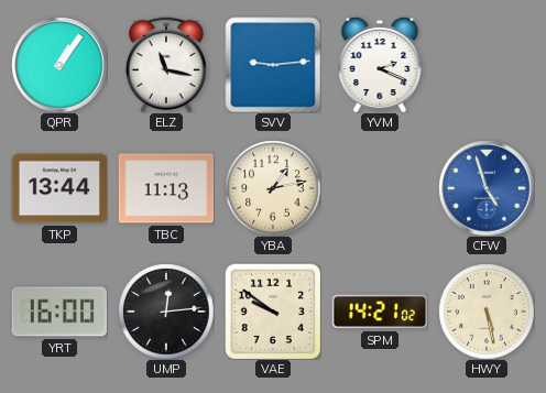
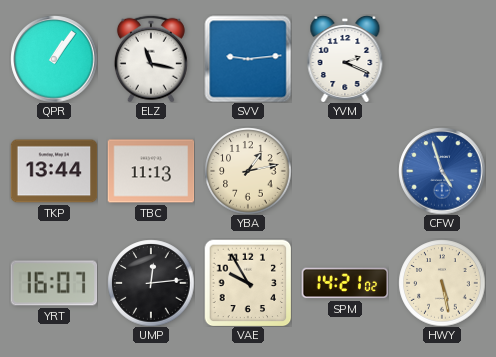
YRT: 16:00 -> 16:07
VAE: 9:51 -> 9:55
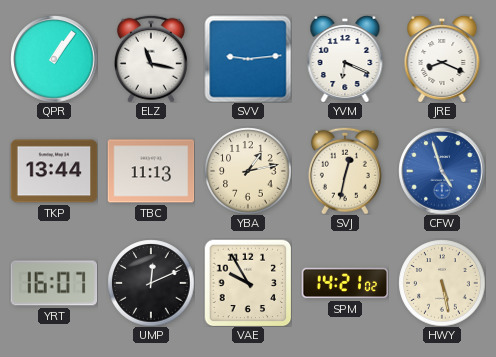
YVM: 2:19 -> 6:19
JRE: none -> 8:19
SVJ: none -> 12:32
UMP: 12:14 -> 12:11
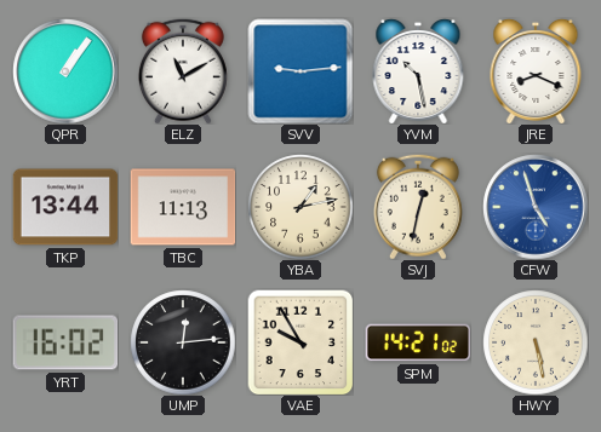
ELZ: 11:17 -> 11:10
YVM: 6:19 -> 10:28
YRT: 16:07 -> 16:02
UMP: 12:11 -> 12:14
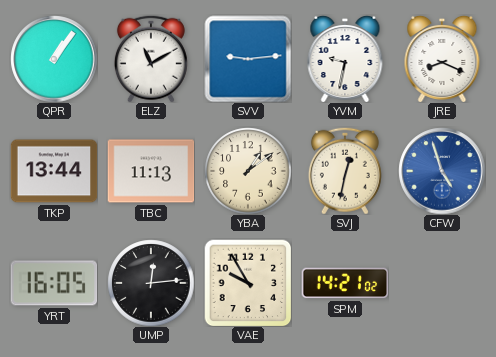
YVM: 10:28 -> 9:32
YBA: 1:13 -> 1:09
YRT: 16:02 -> 16:05
HWY: 5:28 -> none
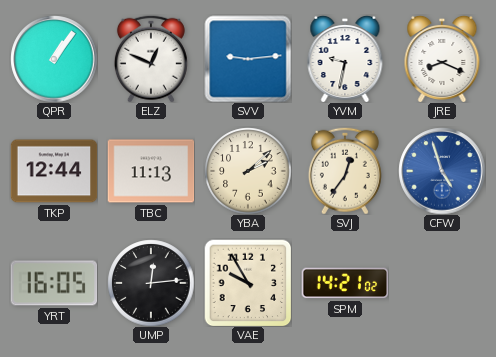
ELZ: 11:10 -> 12:49
TKP: 13:44 -> 12:44
YBA: 1:09 -> 2:08
SVJ: 12:32 -> 12:36
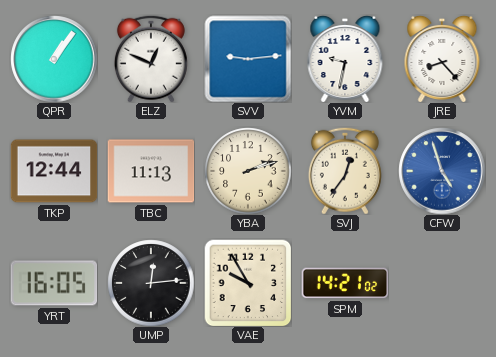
JRE: 8:19 -> 8:23
YBA: 2:08 -> 2:12
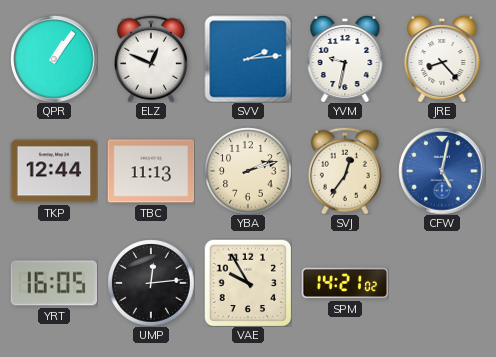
SVV: 9:14 -> 2:14
CFW: 4:57 -> 5:02
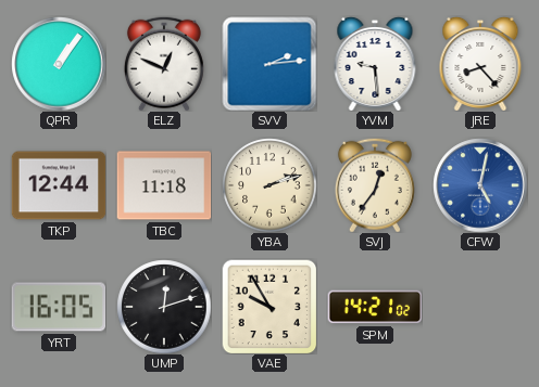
YVM: 9:32 -> 9:29
TBC: 11:13 -> 11:18
UMP: 12:14 -> 12:12
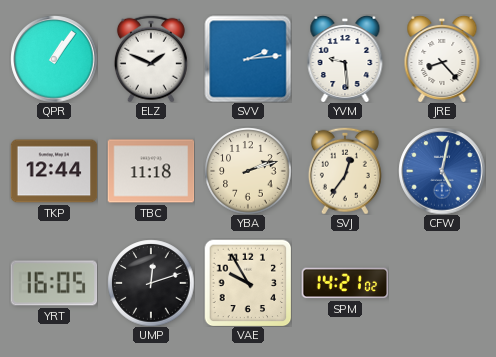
ELZ: 12:49 -> 1:49
